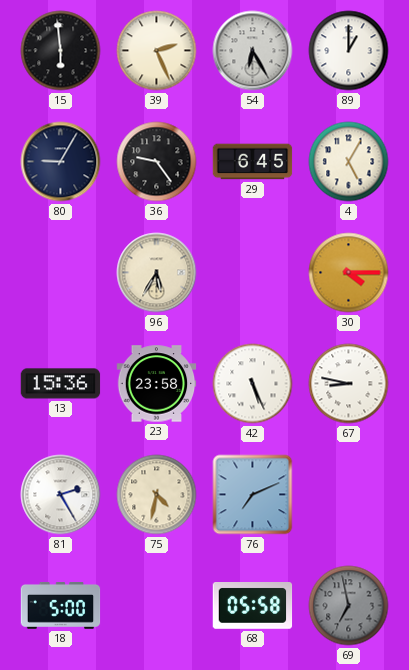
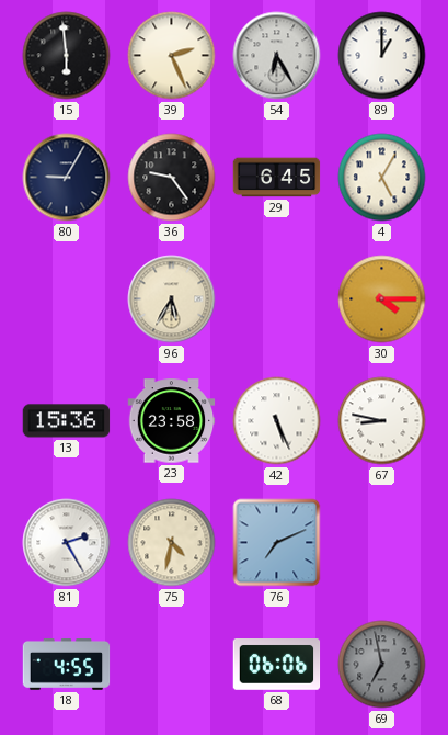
18: 5:00 -> 4:55
68: 05:58 -> 06:06
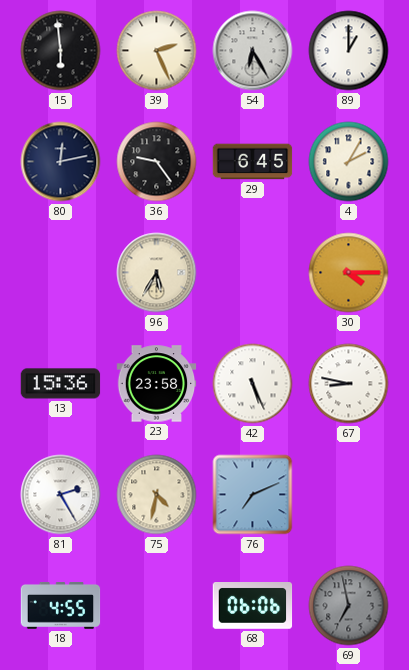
80: 9:05 -> 12:13
4: 5:05 -> 2:05
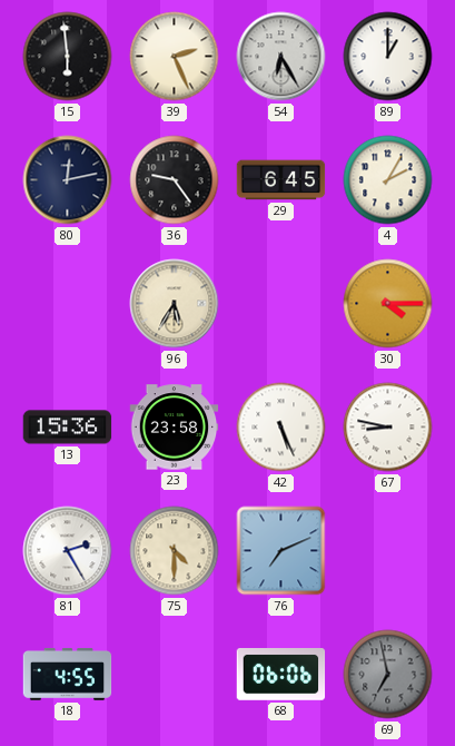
75: 4:32 -> 4:30
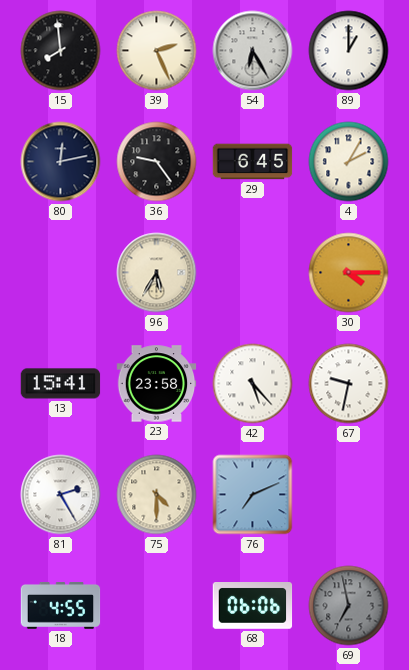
15: 5:59 -> 7:59
13: 15:36 -> 15:41
42: 5:26 -> 5:23
67: 8:47 -> 9:32
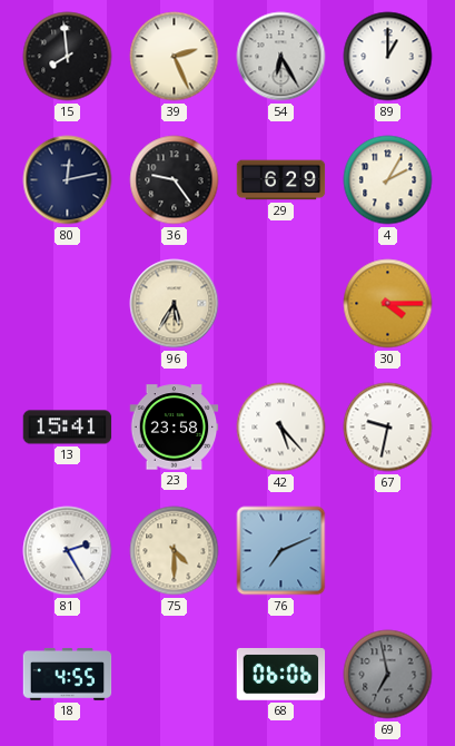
29: 6:45 -> 6:29
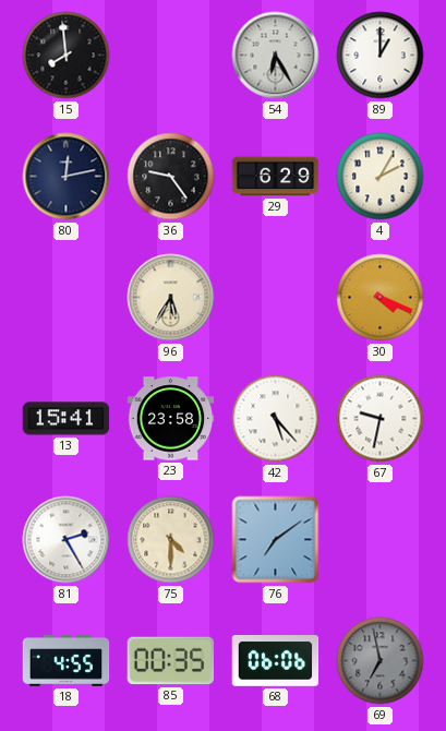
39: 2:26 -> none
30: 4:15 -> 4:19
76: 7:11 -> 7:09
85: none -> 00:35
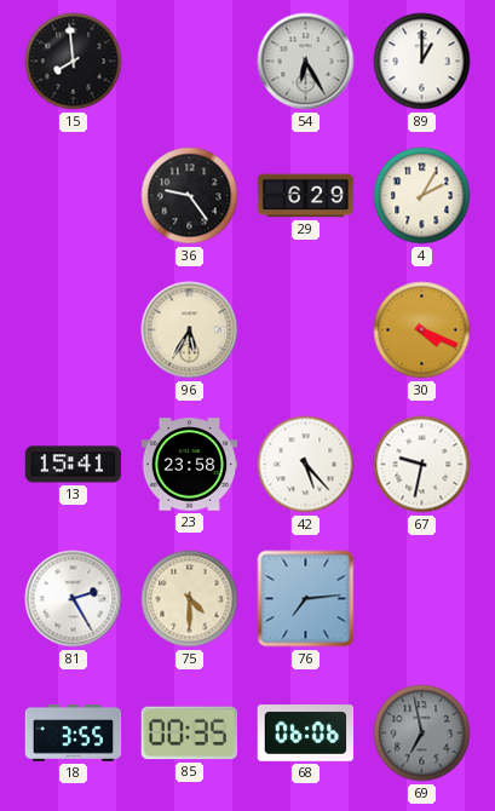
80: 12:13 -> none
76: 7:09 -> 7:14
18: 4:55 -> 3:55
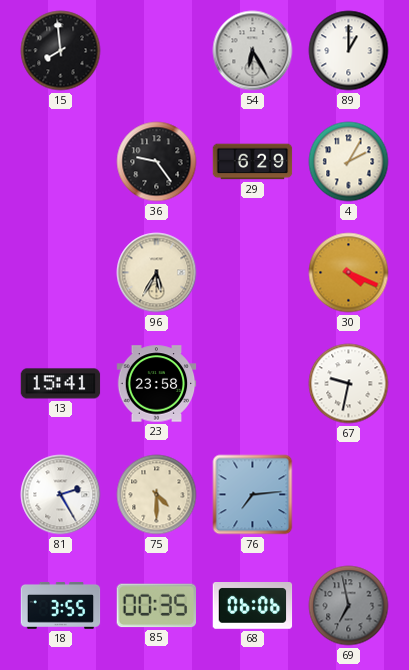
42: 5:23 -> none
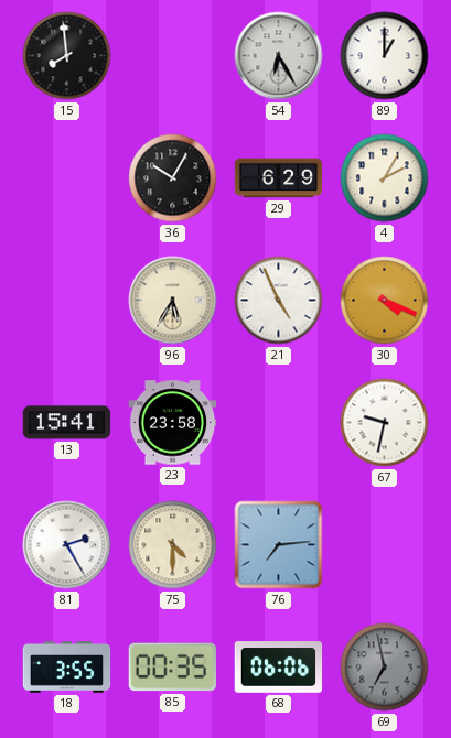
36: 9:24 -> 10:05
21: none -> 4:56
